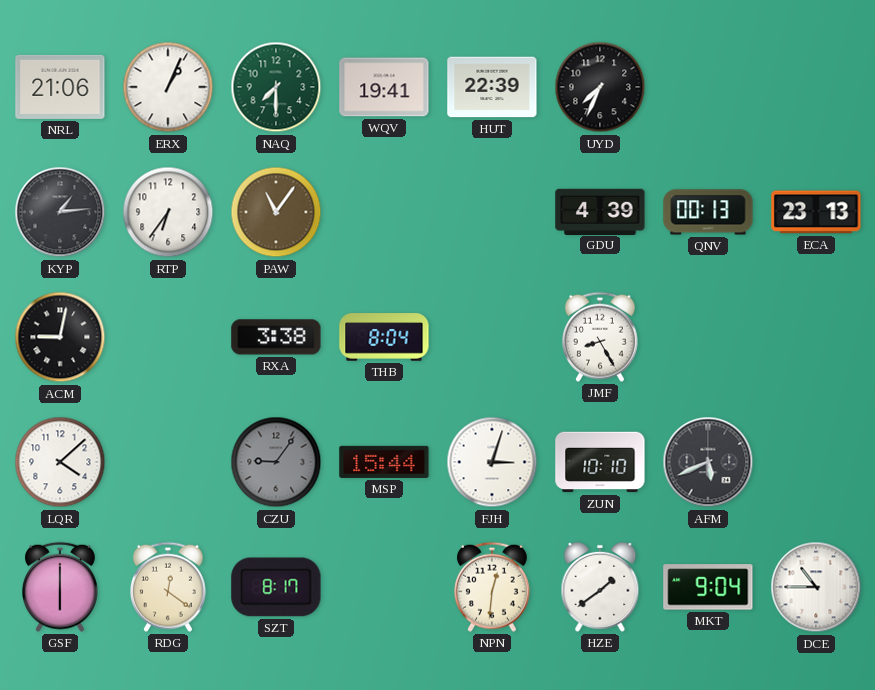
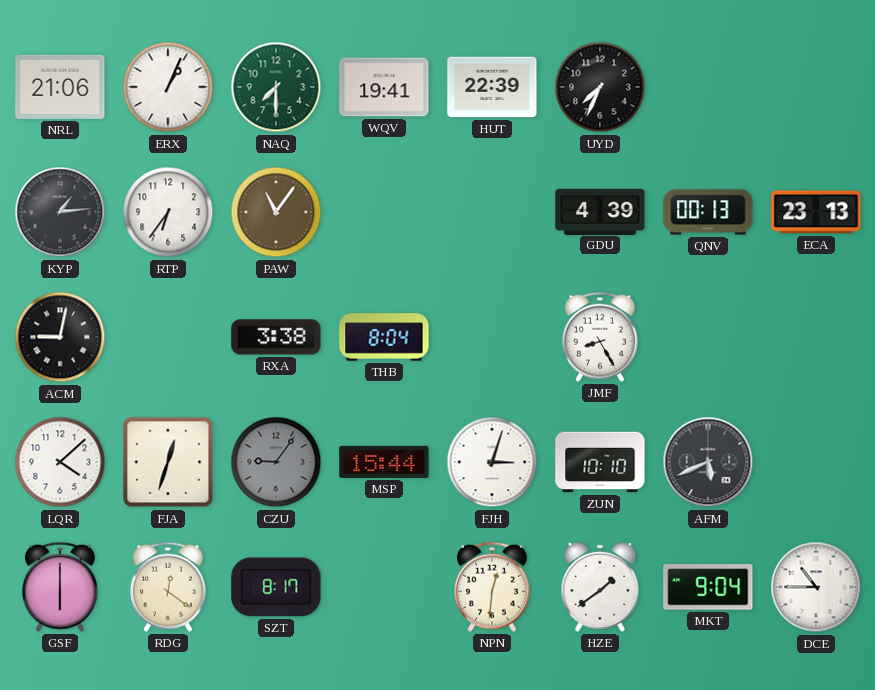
FJA: none -> 12:33
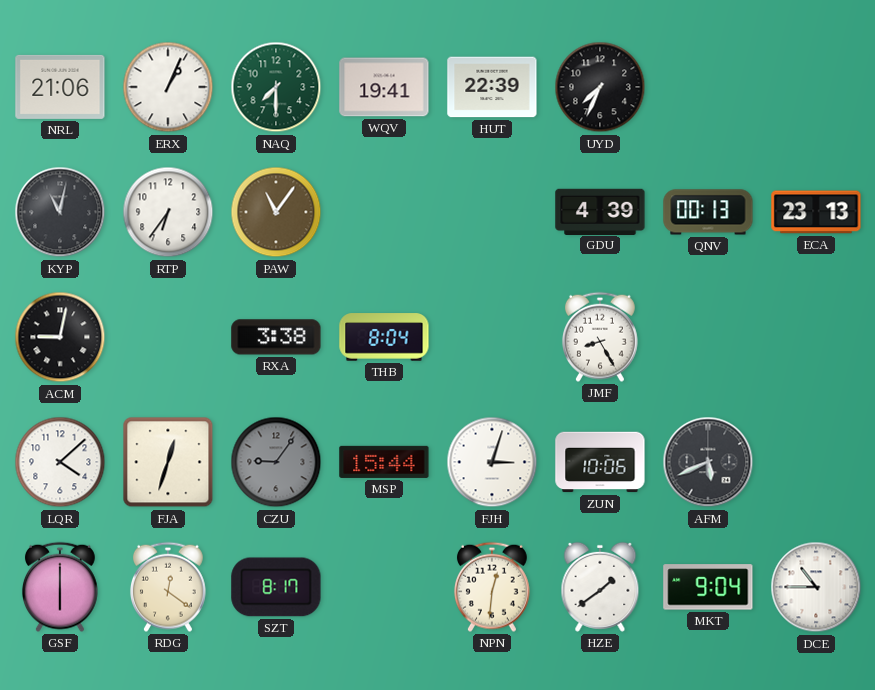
KYP: 1:14 -> 11:02
ZUN: 10:10 -> 10:06
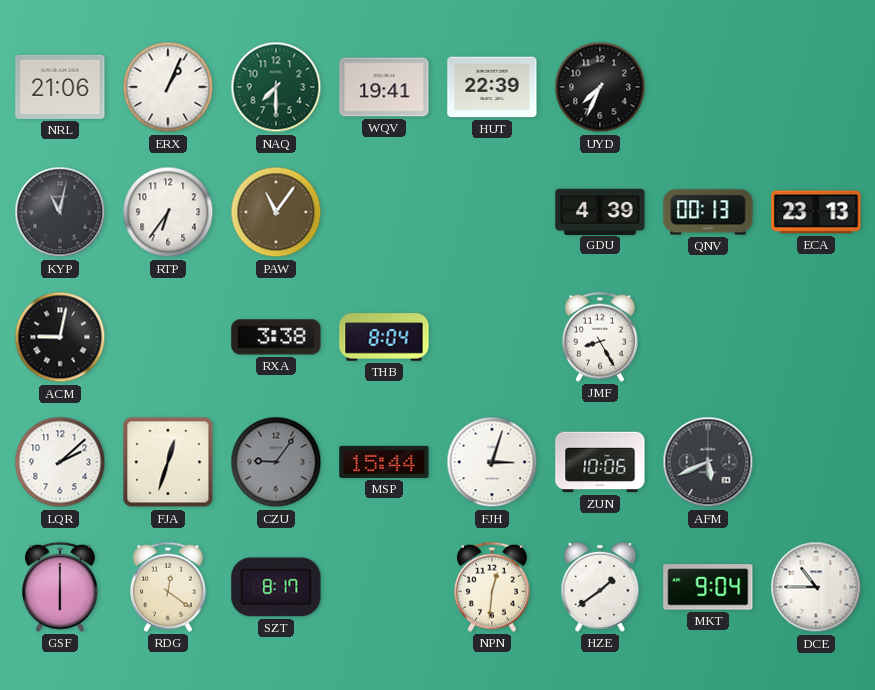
LQR: 4:08 -> 2:08
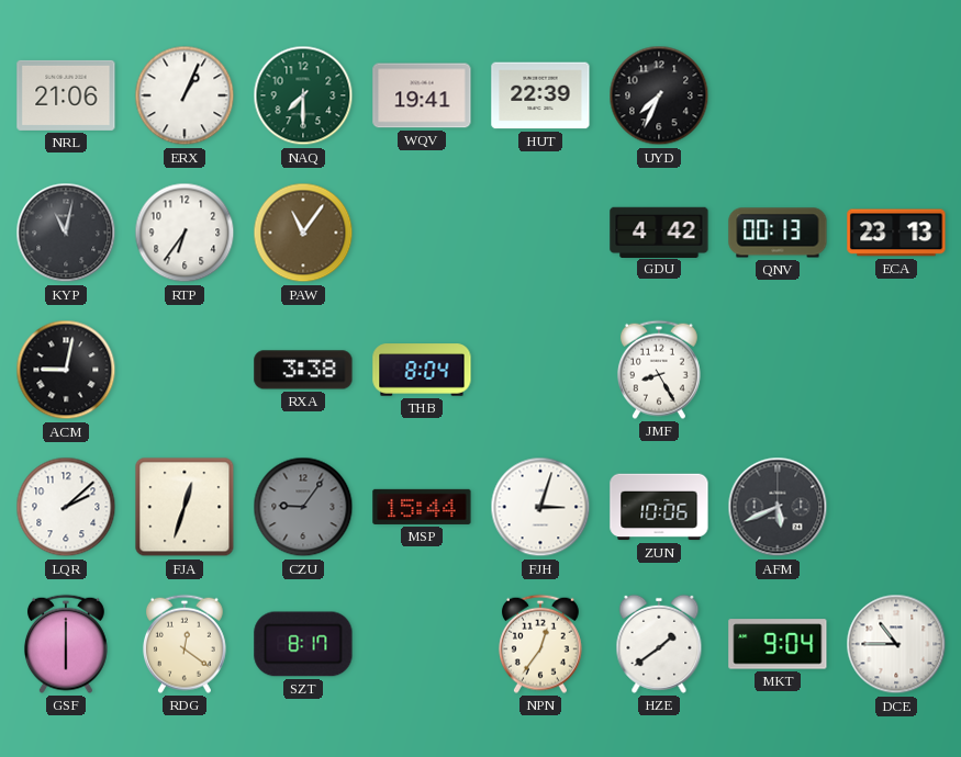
GDU: 4:39 -> 4:42
NPN: 12:31 -> 12:36
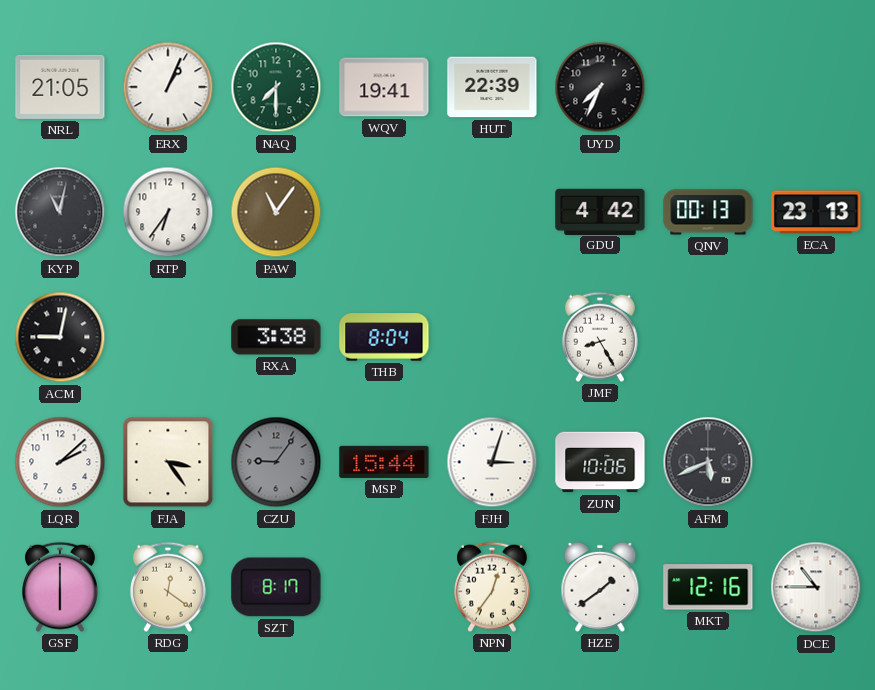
NRL: 21:06 -> 21:05
FJA: 12:33 -> 3:24
MKT: 9:04 -> 12:16
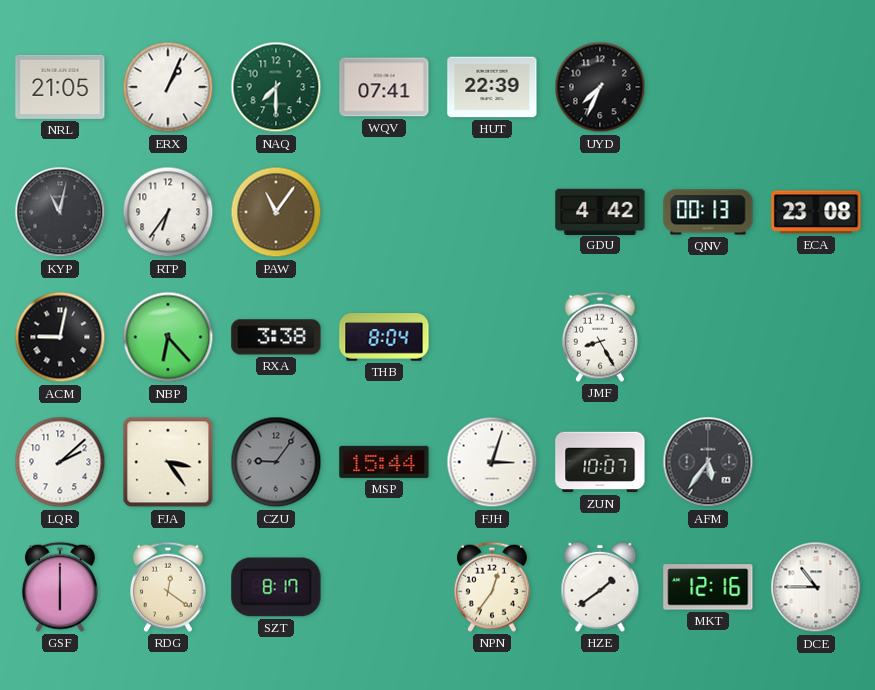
WQV: 19:41 -> 07:41
ECA: 23:13 -> 23:08
NBP: none -> 6:23
ZUN: 10:06 -> 10:07
AFM: 5:41 -> 5:36
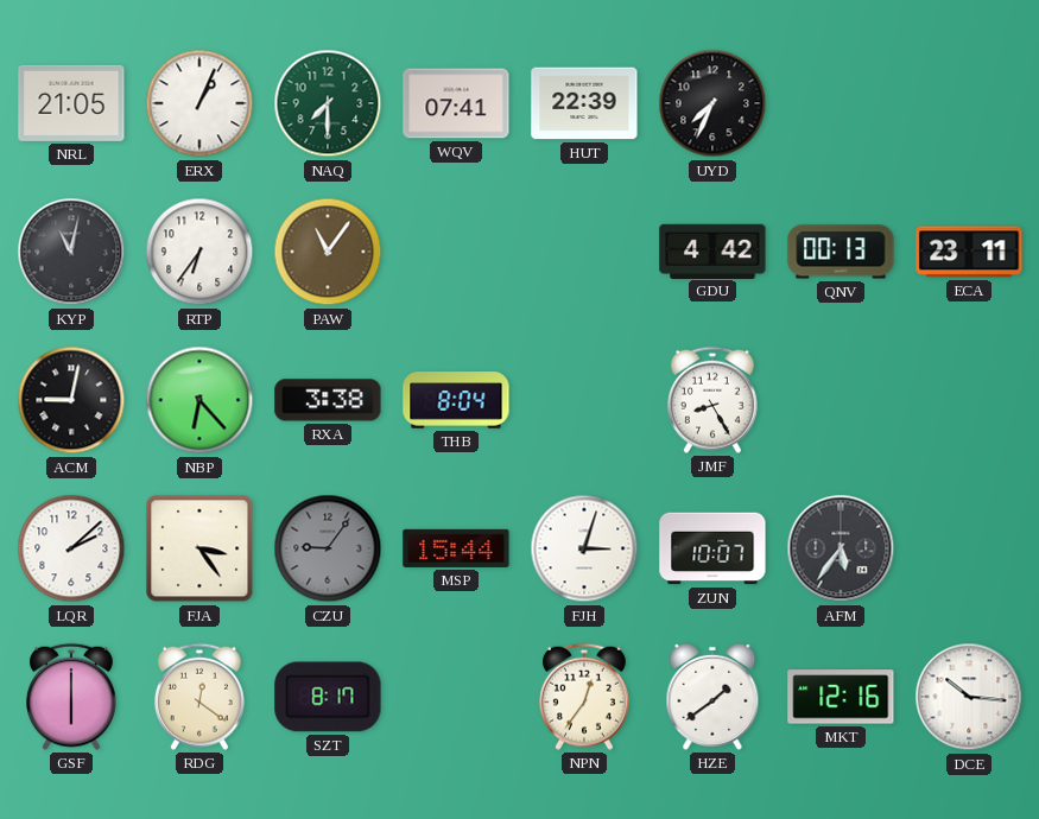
ECA: 23:08 -> 23:11
DCE: 10:45 -> 10:16
